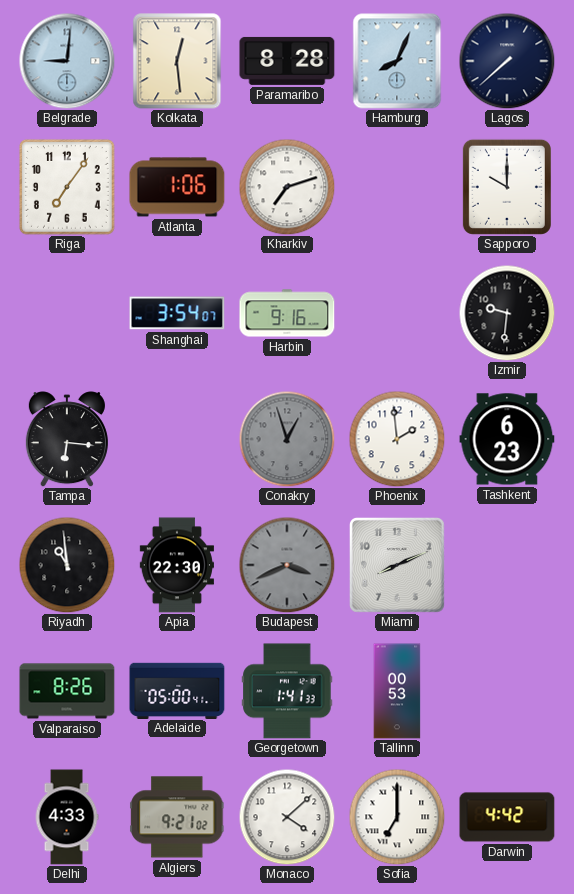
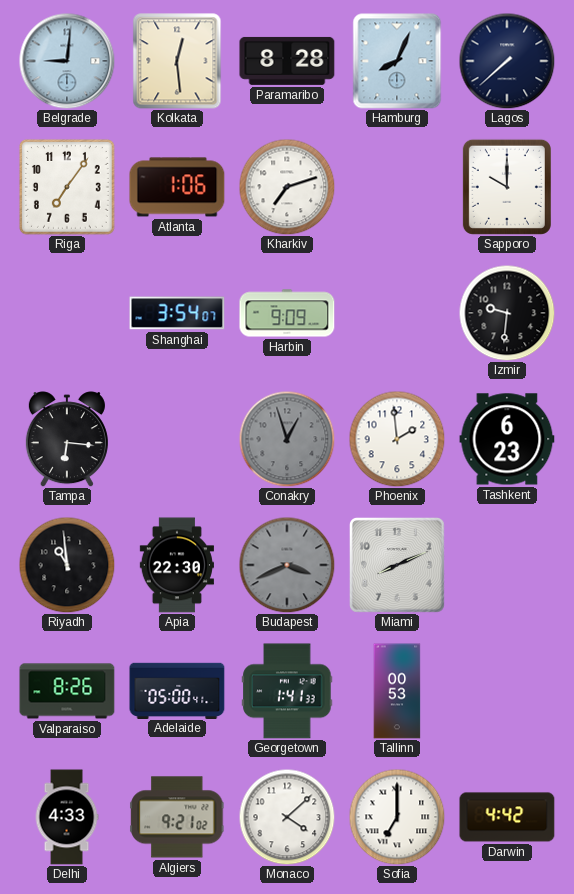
Harbin: 9:16 -> 9:09
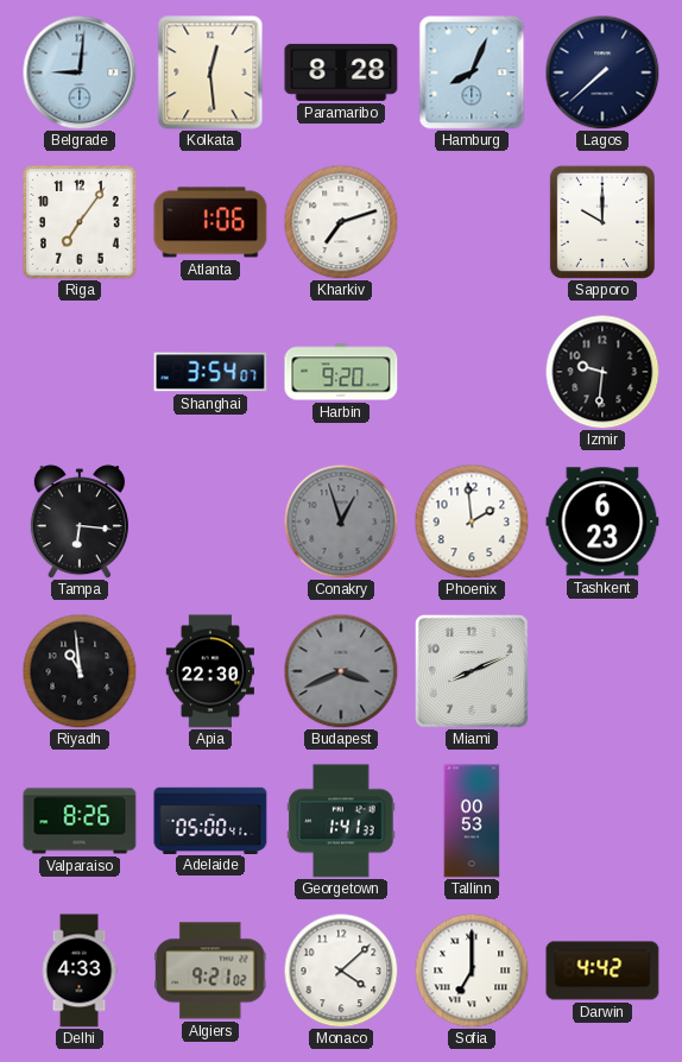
Harbin: 9:09 -> 9:20
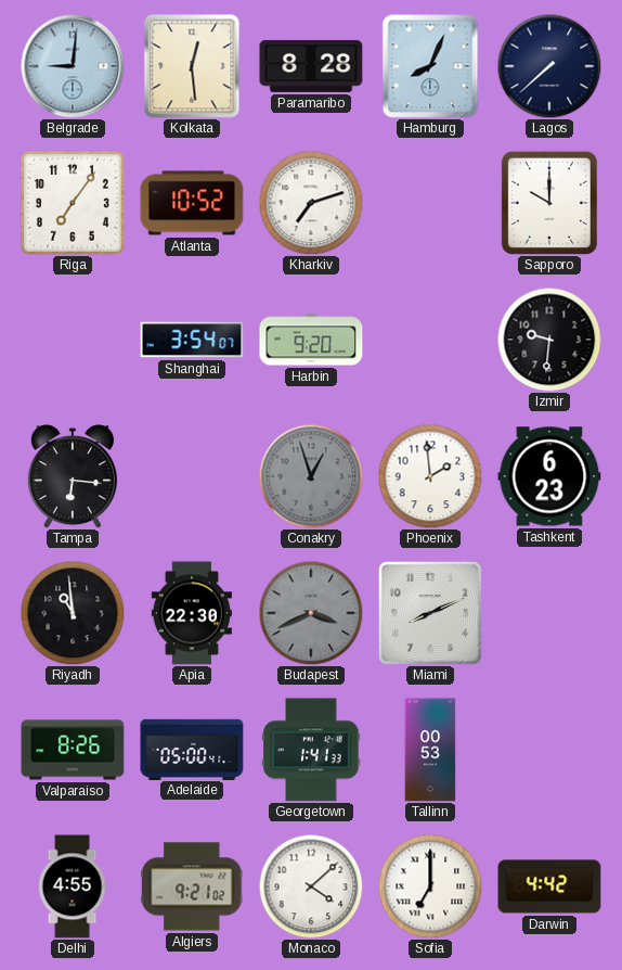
Atlanta: 1:06 -> 10:52
Delhi: 4:33 -> 4:55
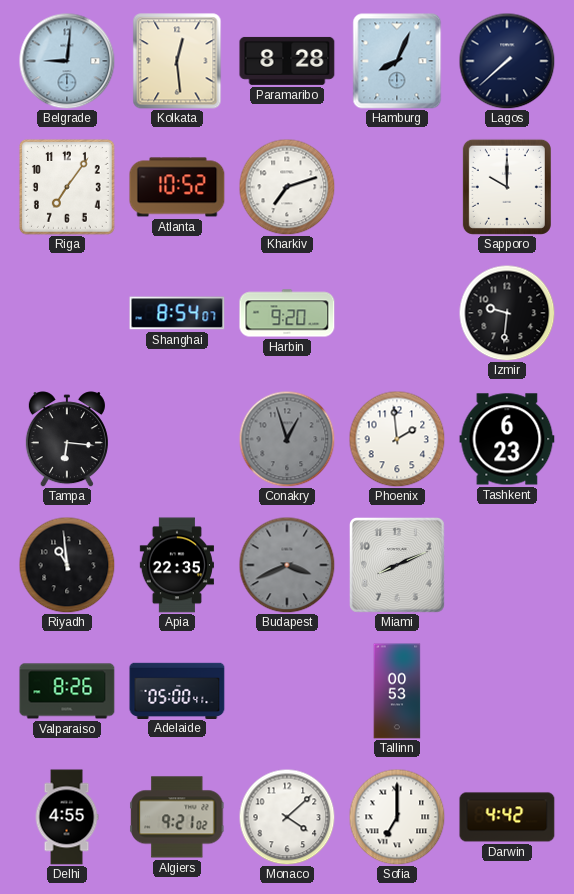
Shanghai: 3:54 -> 8:54
Apia: 22:30 -> 22:35
Georgetown: 1:41 -> none
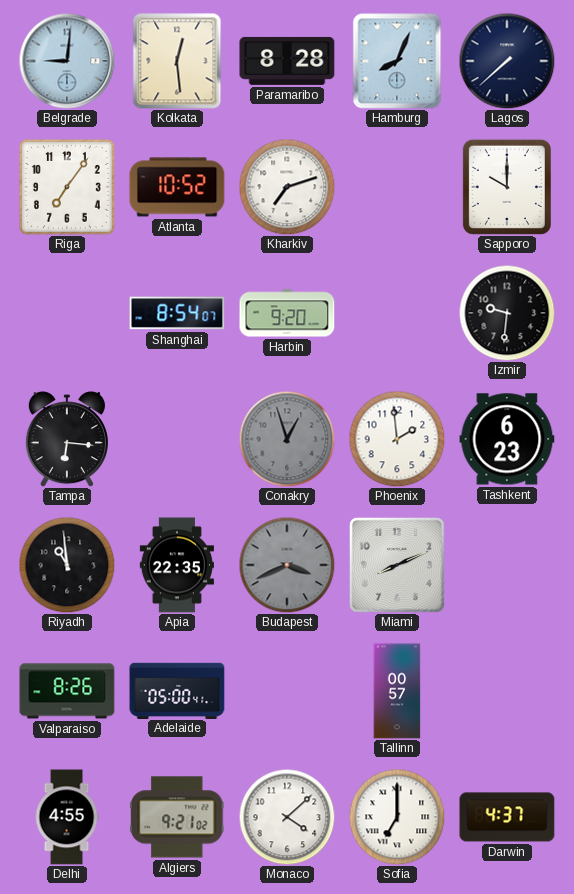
Tallinn: 00:53 -> 00:57
Darwin: 4:42 -> 4:37
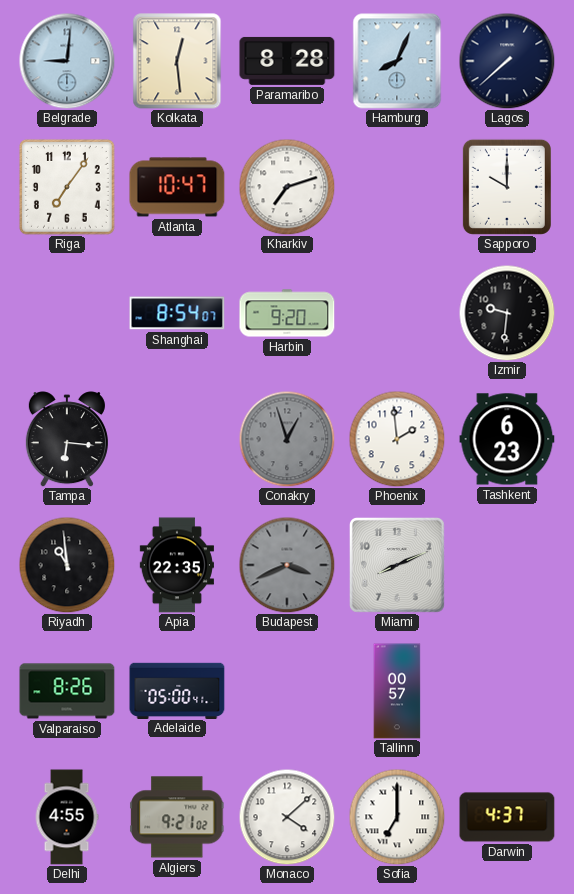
Atlanta: 10:52 -> 10:47
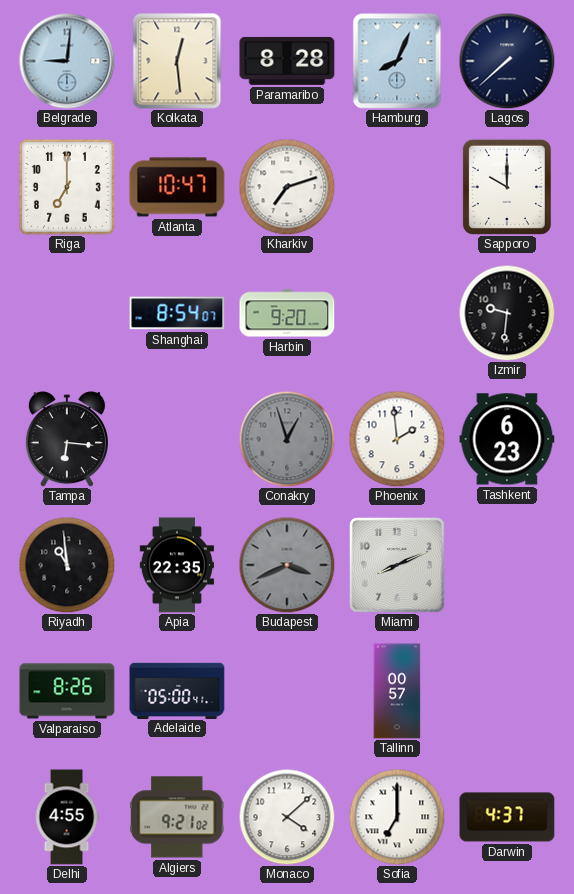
Riga: 7:06 -> 7:00
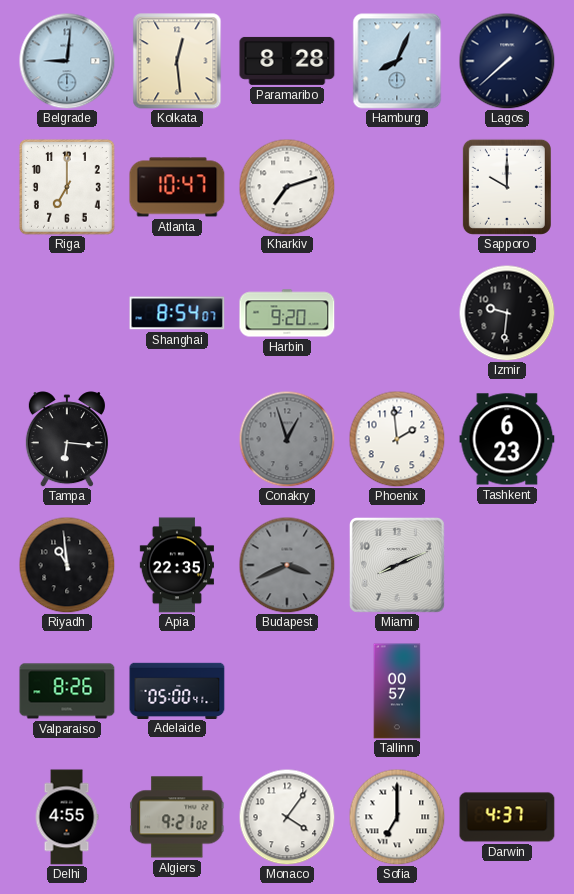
Monaco: 4:08 -> 4:06
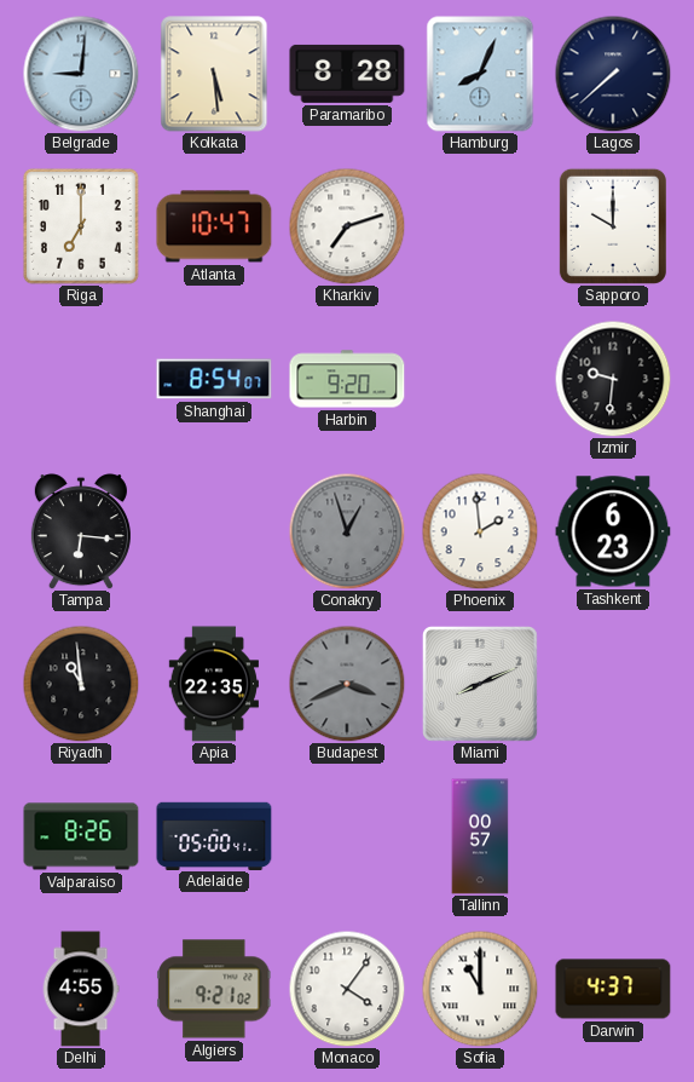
Kolkata: 12:29 -> 5:29
Sofia: 7:00 -> 11:00
